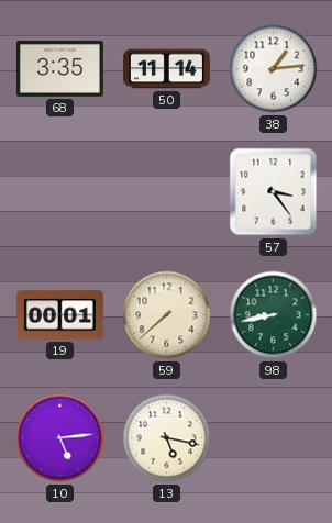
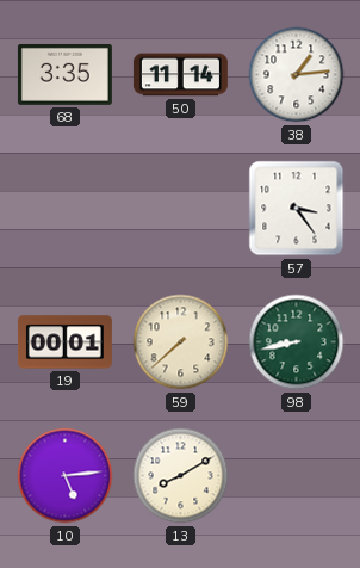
13: 5:17 -> 8:10
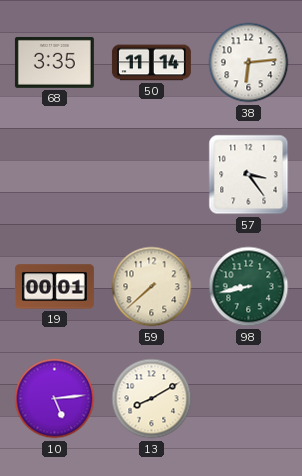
38: 1:14 -> 6:14
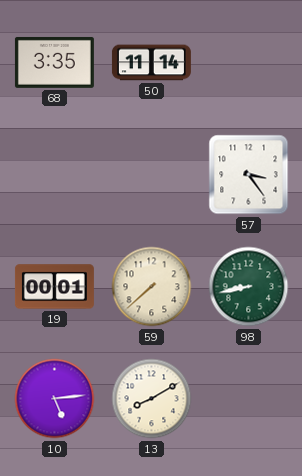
38: 6:14 -> none
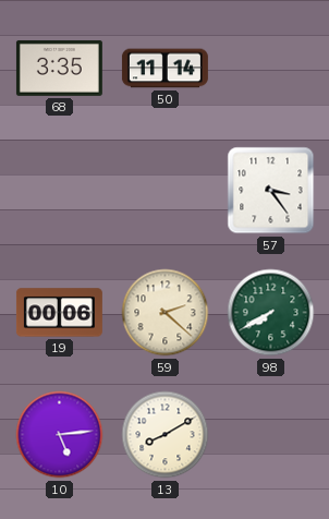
19: 00:01 -> 00:06
59: 7:38 -> 2:22
98: 8:43 -> 7:40
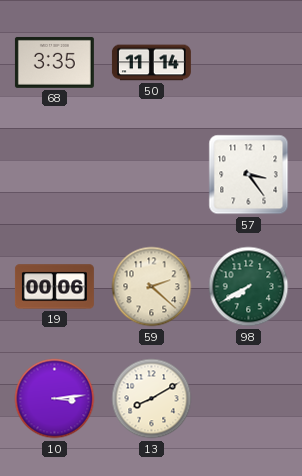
10: 5:14 -> 3:14
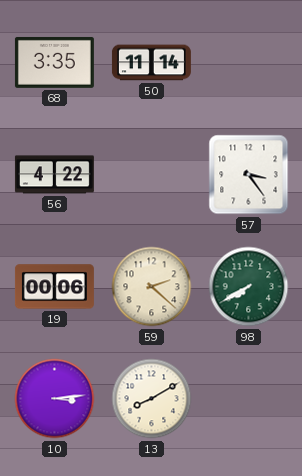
56: none -> 4:22
